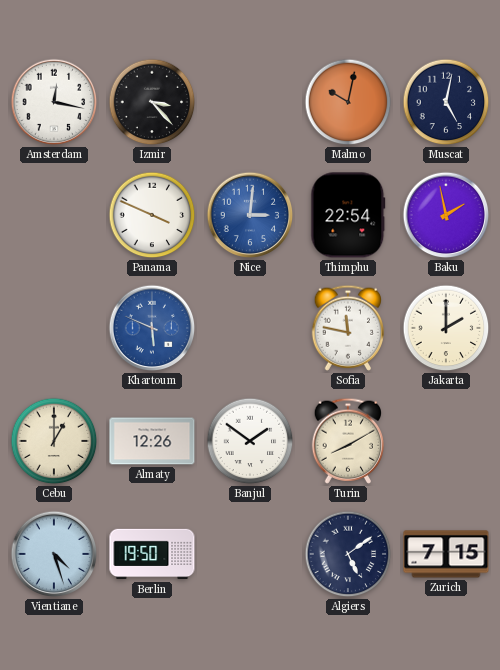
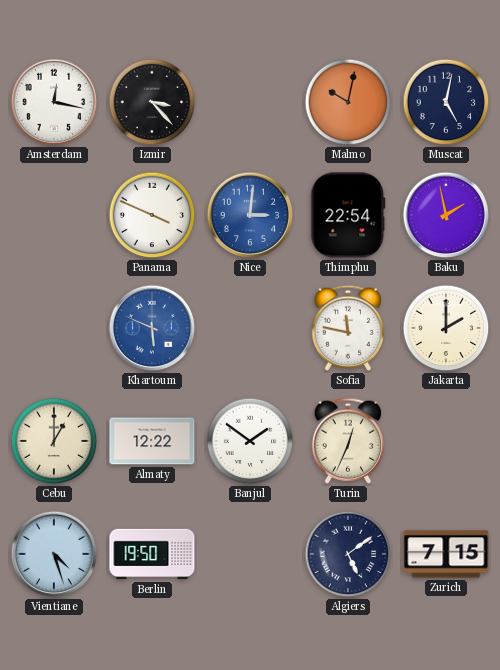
Almaty: 12:26 -> 12:22
Turin: 8:10 -> 12:34
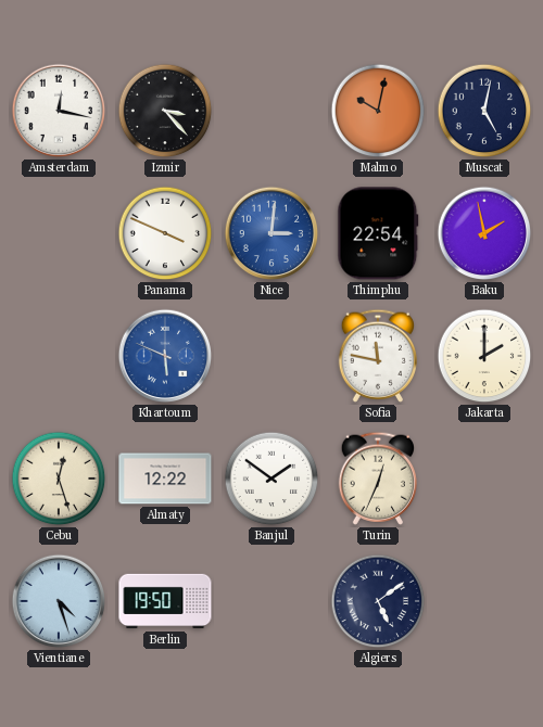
Cebu: 1:00 -> 12:27
Zurich: 7:15 -> none
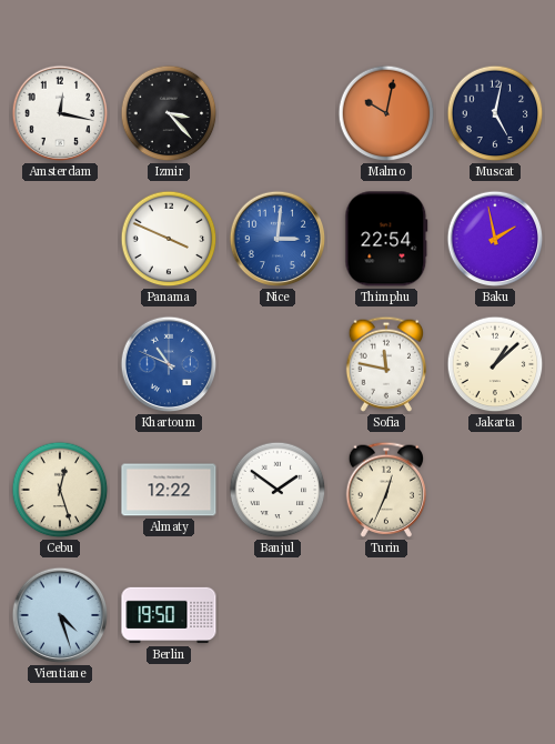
Khartoum: 5:49 -> 10:49
Jakarta: 2:00 -> 1:08
Algiers: 5:09 -> none
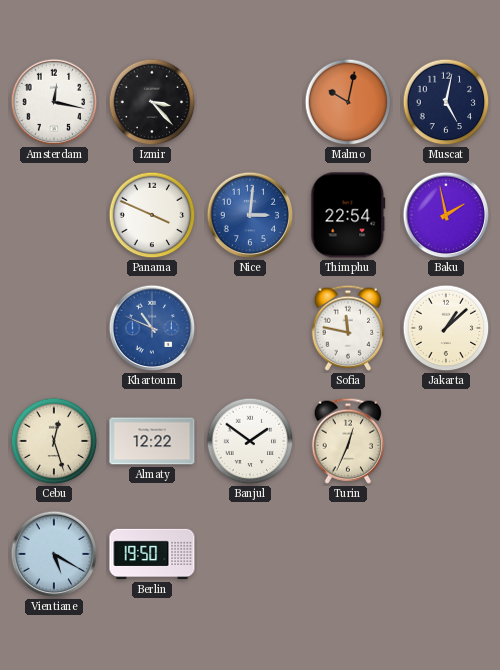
Vientiane: 4:27 -> 5:20
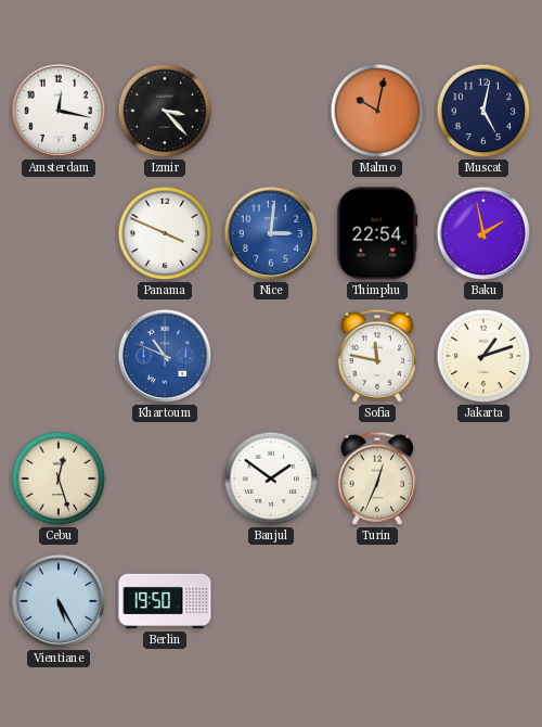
Jakarta: 1:08 -> 1:12
Almaty: 12:22 -> none
Vientiane: 5:20 -> 5:25
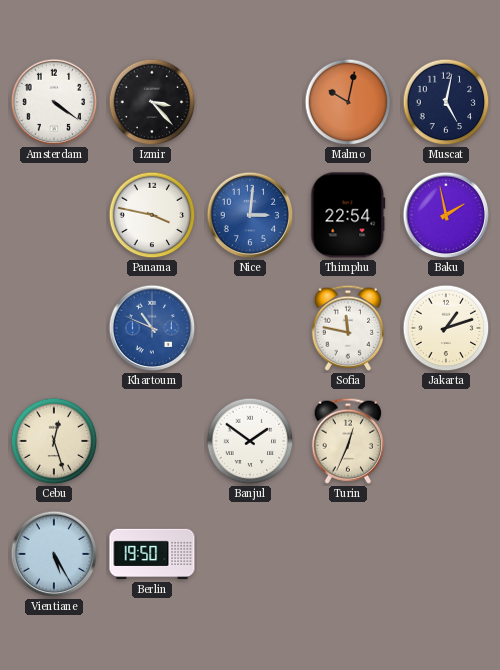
Amsterdam: 12:17 -> 4:21
Panama: 3:49 -> 3:47
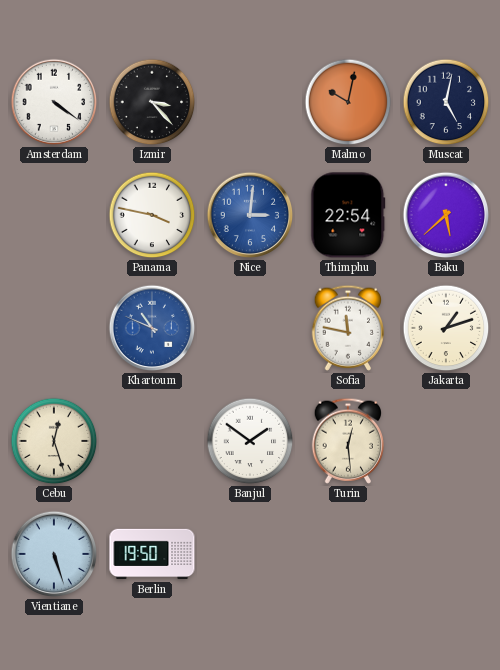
Baku: 1:58 -> 5:38
Turin: 12:34 -> 12:29
Vientiane: 5:25 -> 5:27
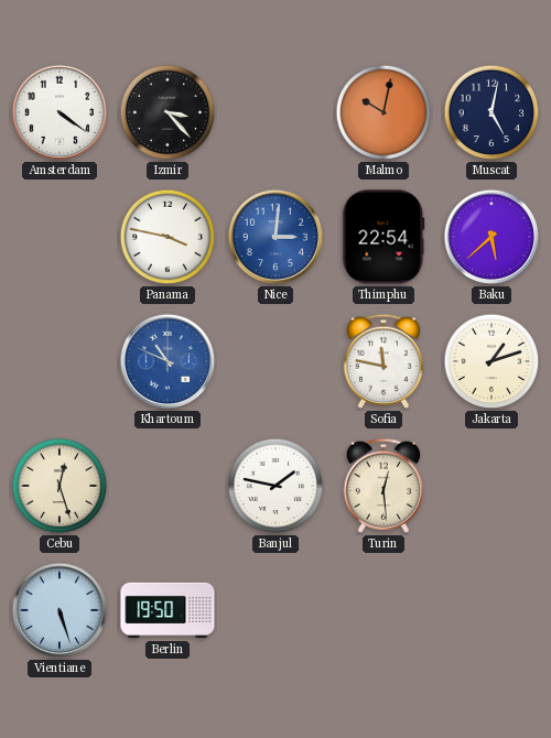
Banjul: 1:51 -> 1:47
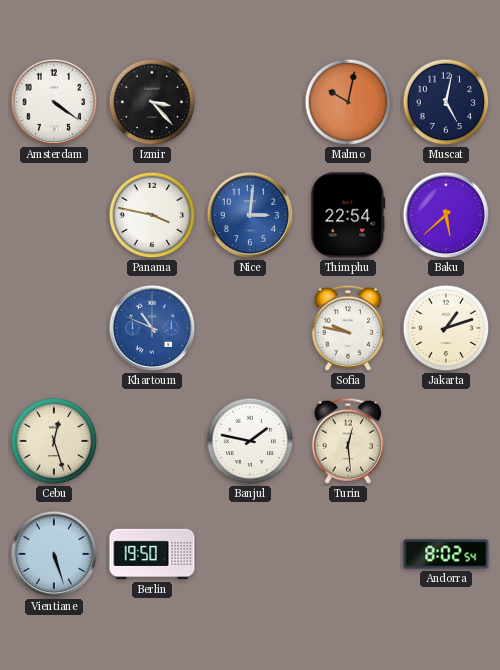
Sofia: 11:47 -> 9:47
Andorra: none -> 8:02
